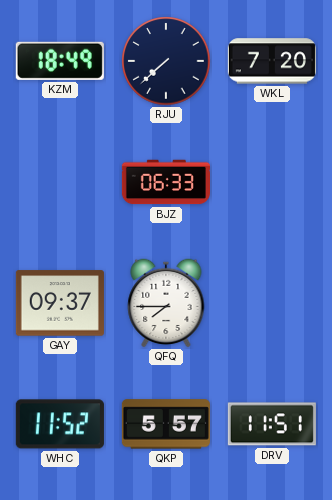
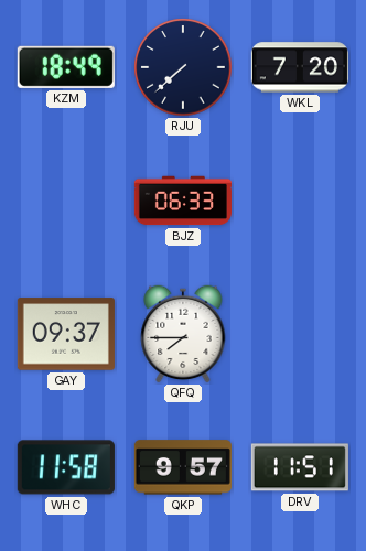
WHC: 11:52 -> 11:58
QKP: 5:57 -> 9:57
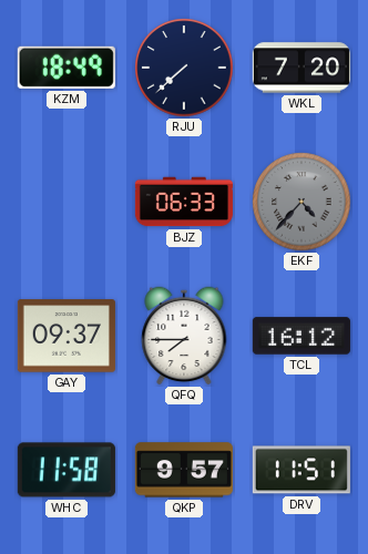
EKF: none -> 4:37
TCL: none -> 16:12
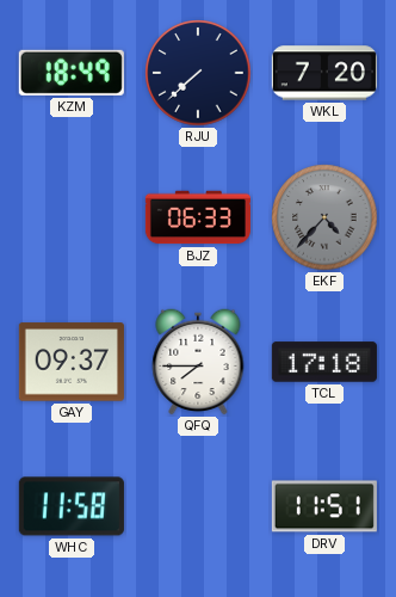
TCL: 16:12 -> 17:18
QKP: 9:57 -> none
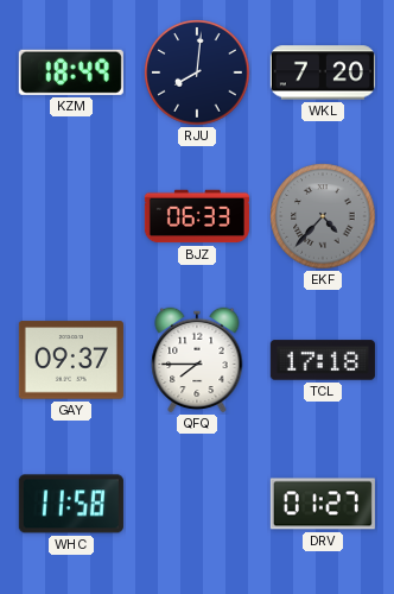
RJU: 7:38 -> 8:01
DRV: 11:51 -> 01:27
